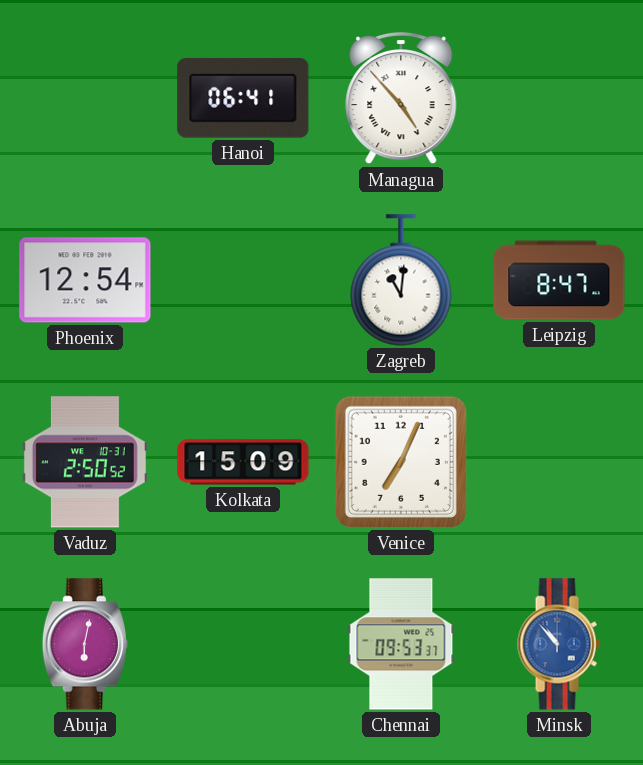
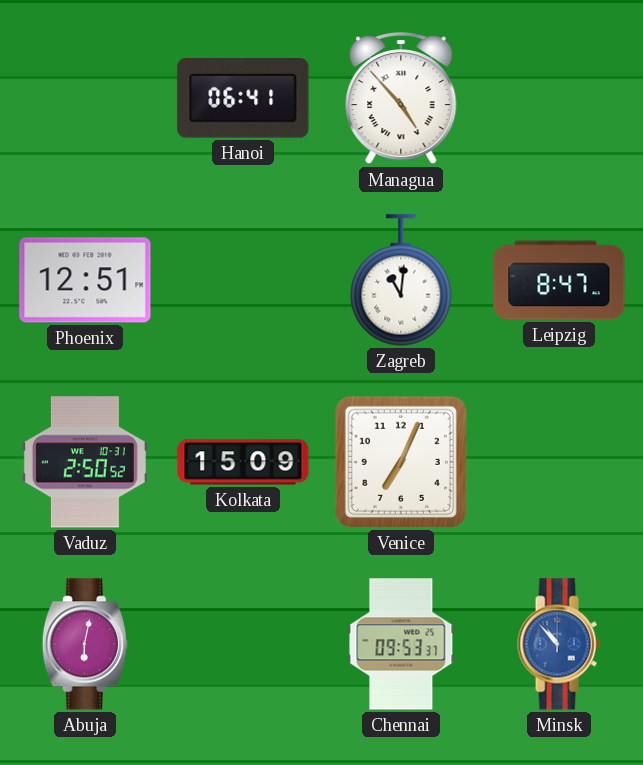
Phoenix: 12:54 -> 12:51
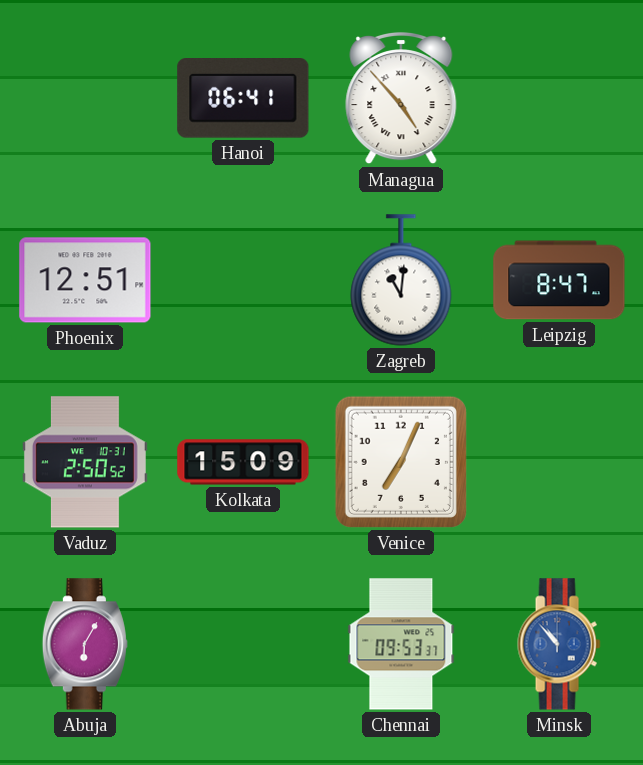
Abuja: 6:02 -> 6:05
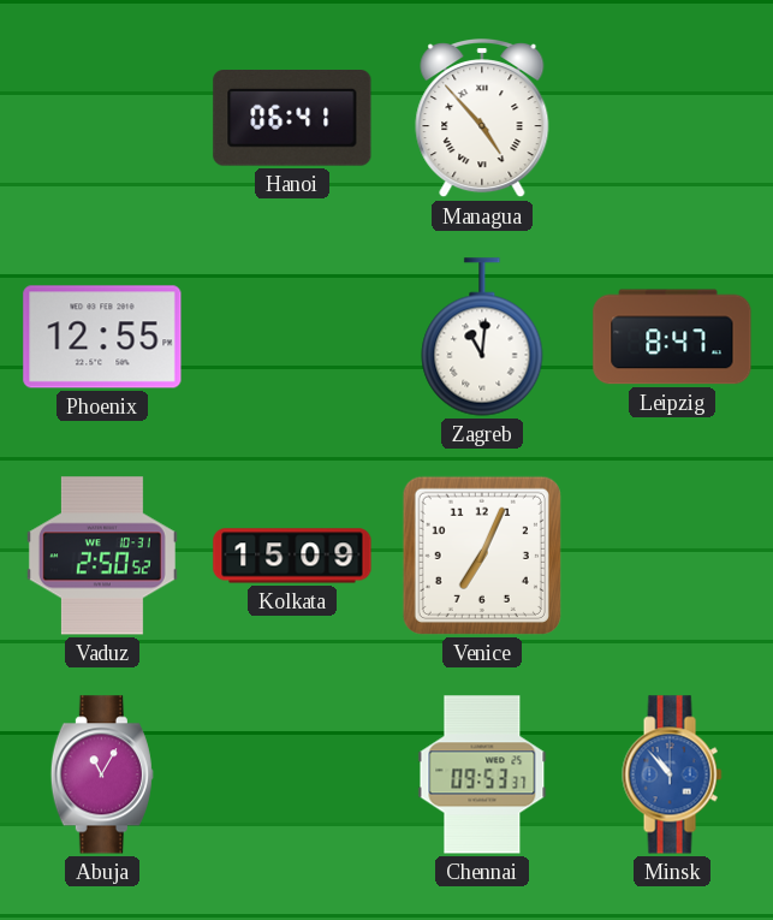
Phoenix: 12:51 -> 12:55
Abuja: 6:05 -> 11:05
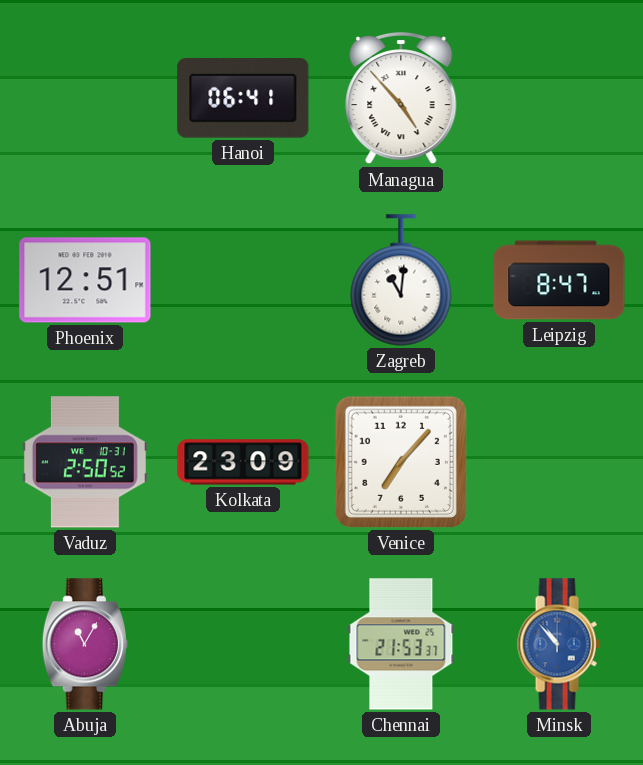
Phoenix: 12:55 -> 12:51
Kolkata: 15:09 -> 23:09
Venice: 7:04 -> 7:07
Chennai: 09:53 -> 21:53
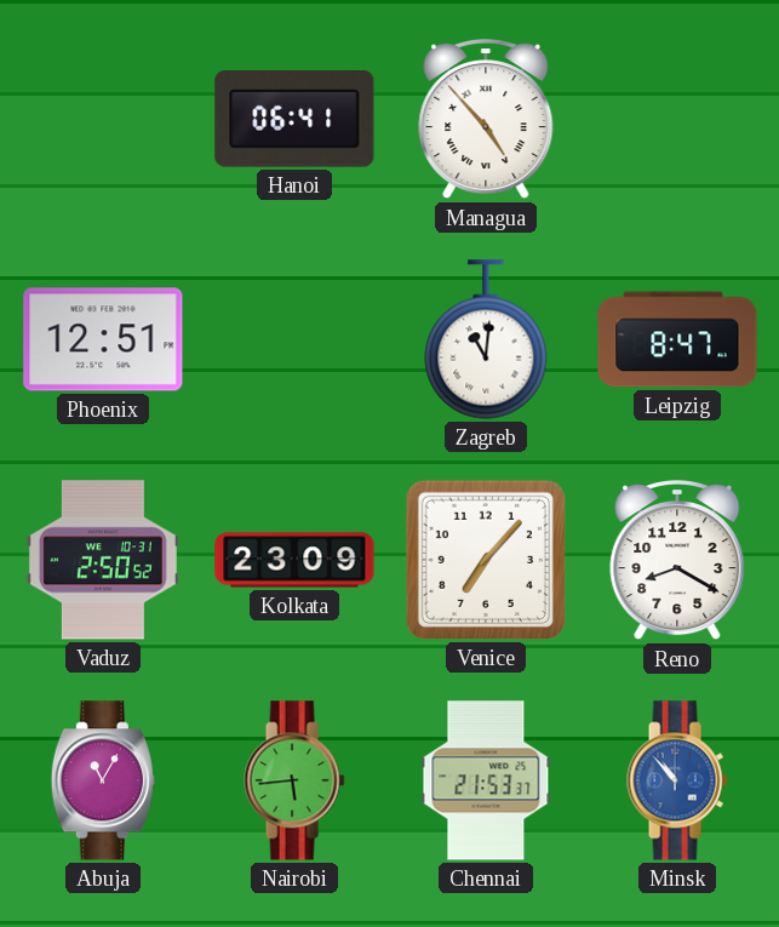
Reno: none -> 8:20
Nairobi: none -> 5:44
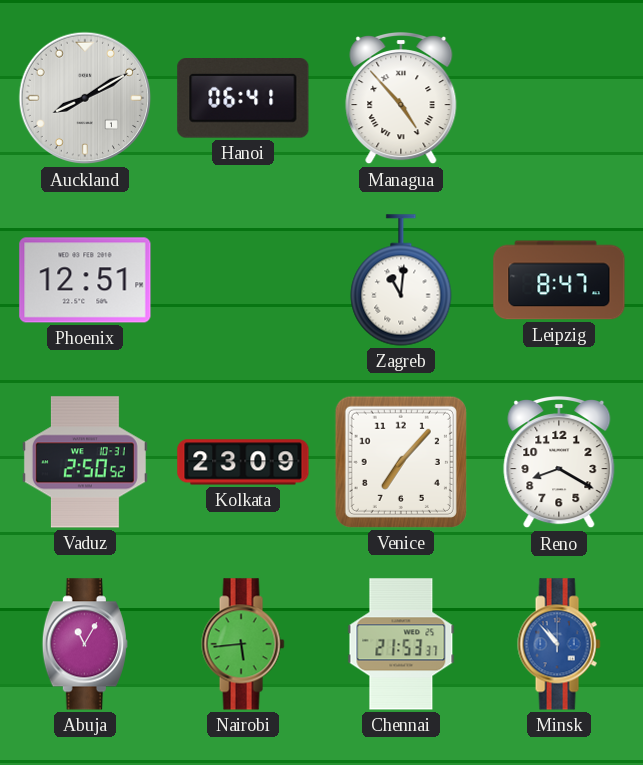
Auckland: none -> 8:10
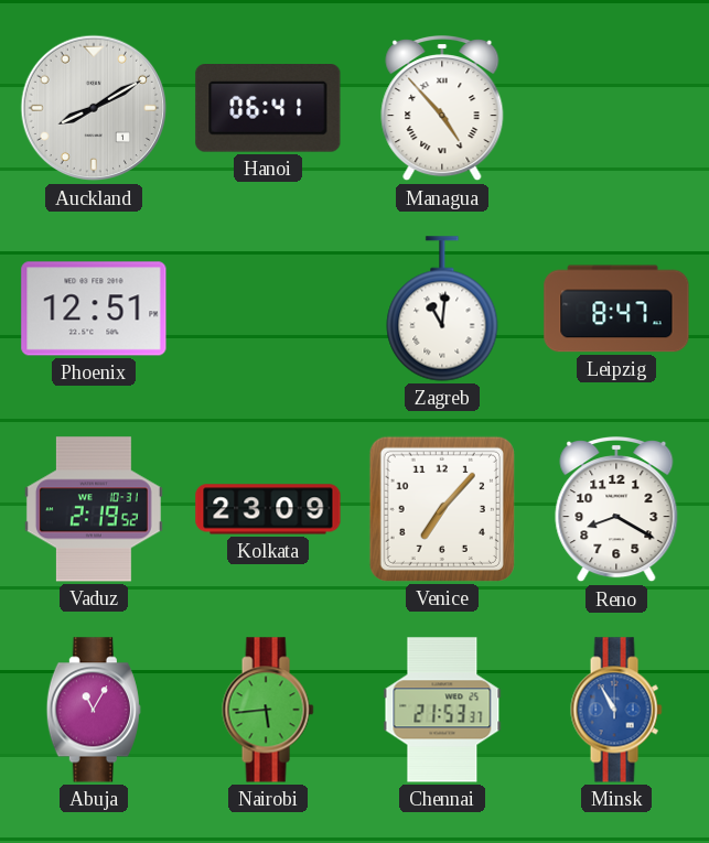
Vaduz: 2:50 -> 2:19
Minsk: 10:53 -> 10:55
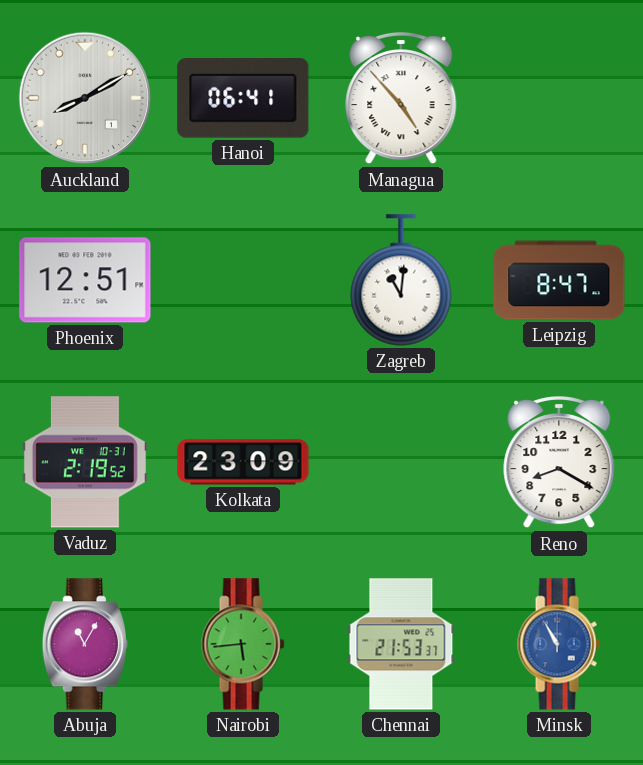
Venice: 7:07 -> none
